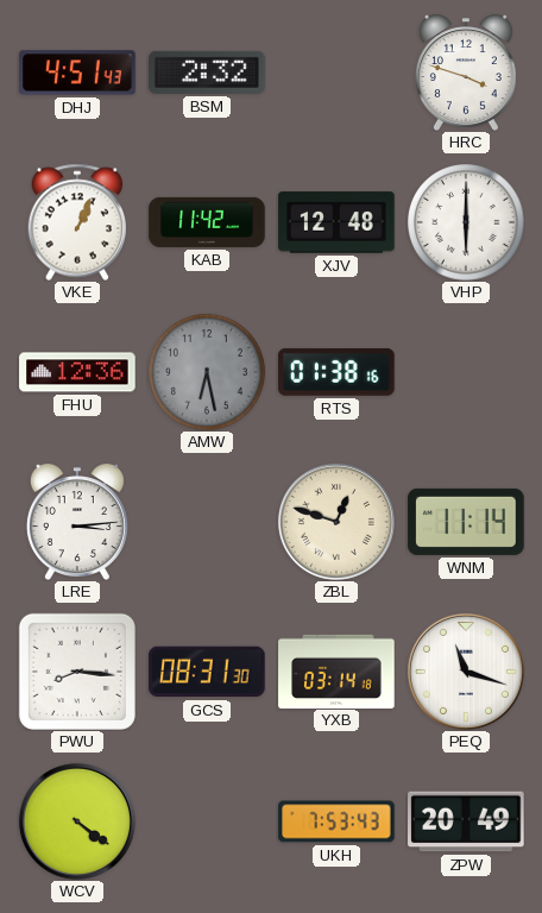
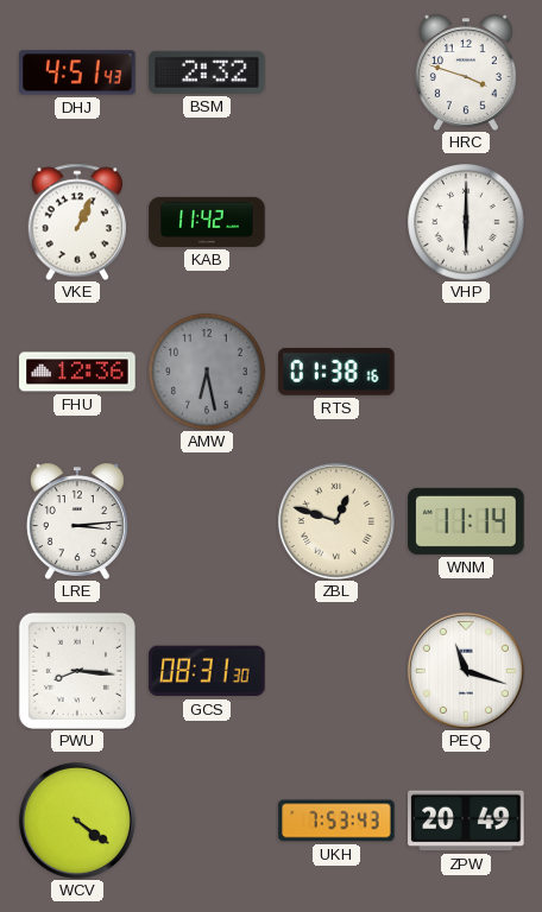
XJV: 12:48 -> none
YXB: 03:14 -> none
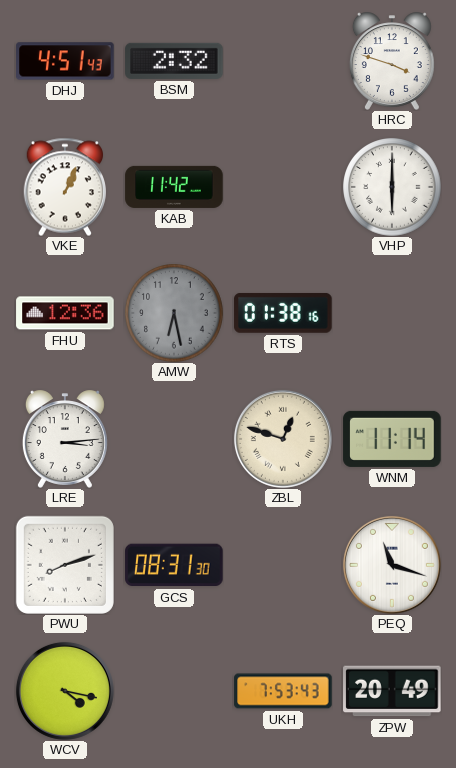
PWU: 8:16 -> 8:12
WCV: 4:21 -> 4:17
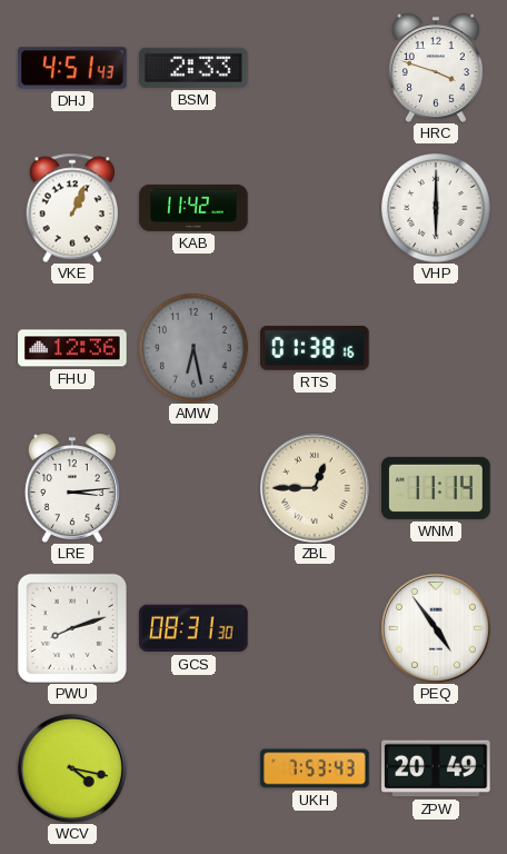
BSM: 2:32 -> 2:33
ZBL: 12:48 -> 12:45
PEQ: 11:18 -> 4:54
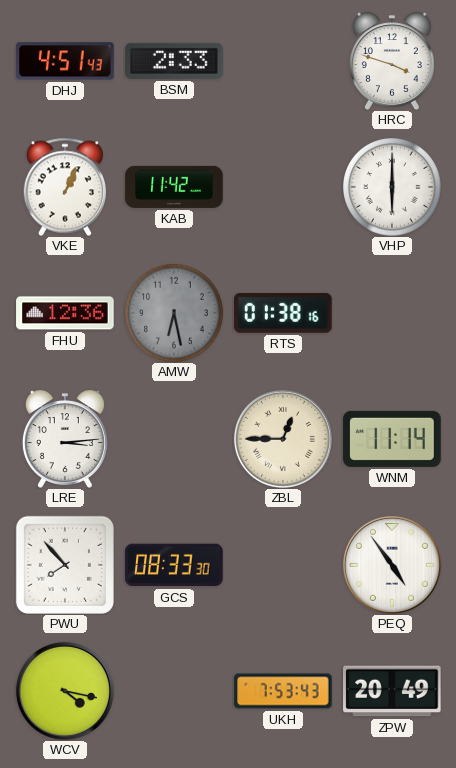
PWU: 8:12 -> 7:53
GCS: 08:31 -> 08:33
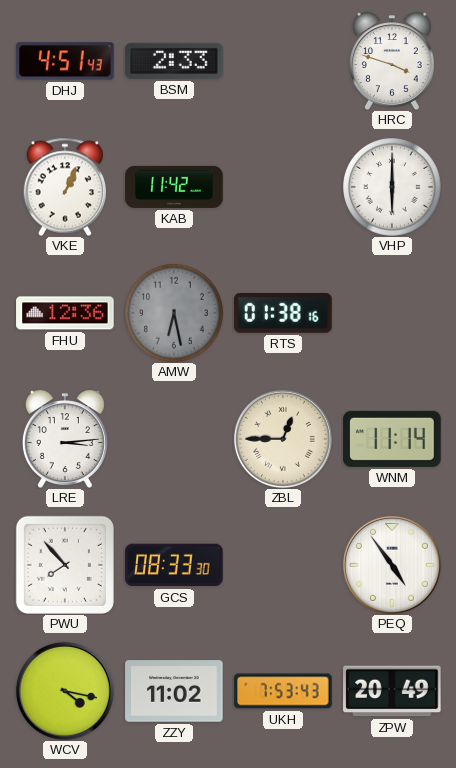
ZZY: none -> 11:02
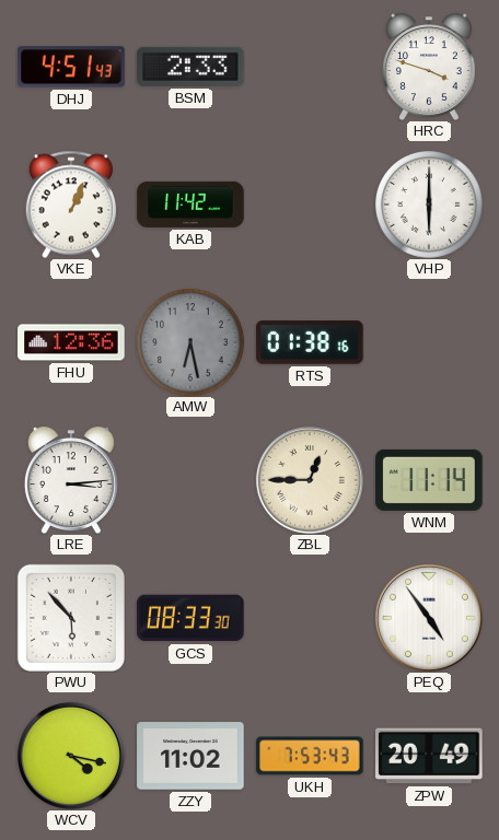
PWU: 7:53 -> 5:53
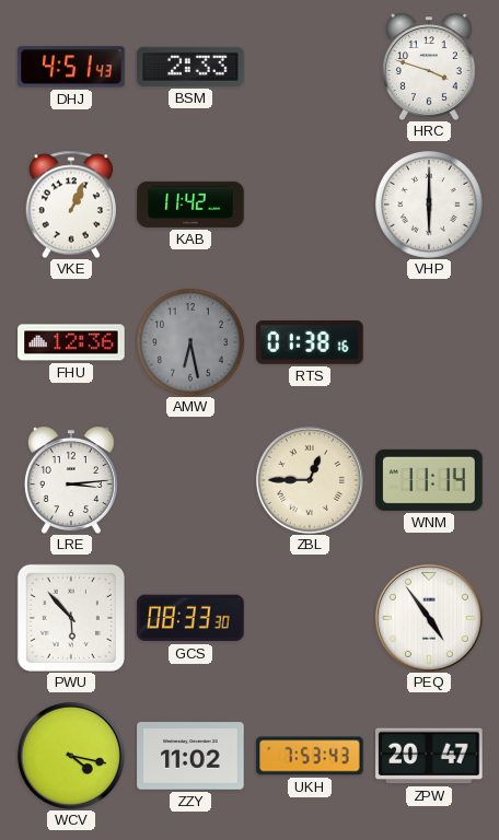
ZPW: 20:49 -> 20:47
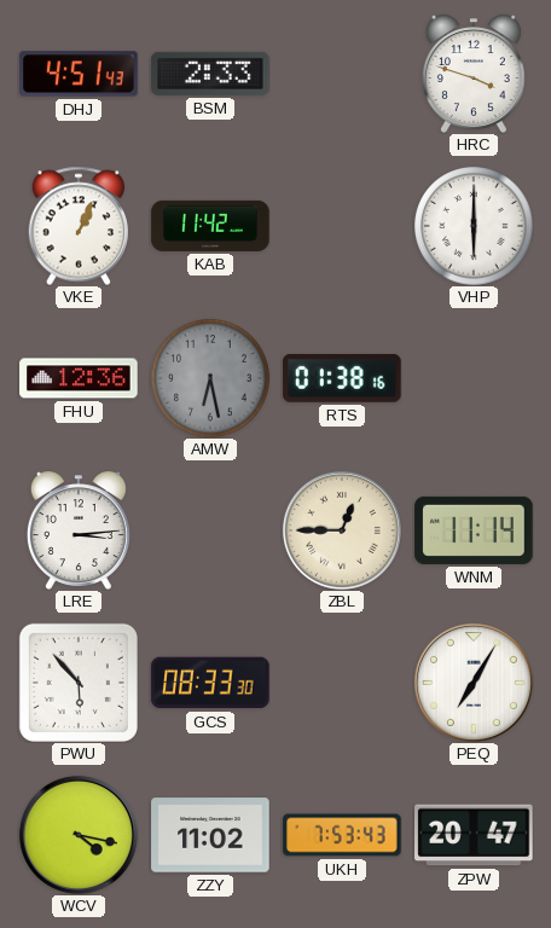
PEQ: 4:54 -> 7:05
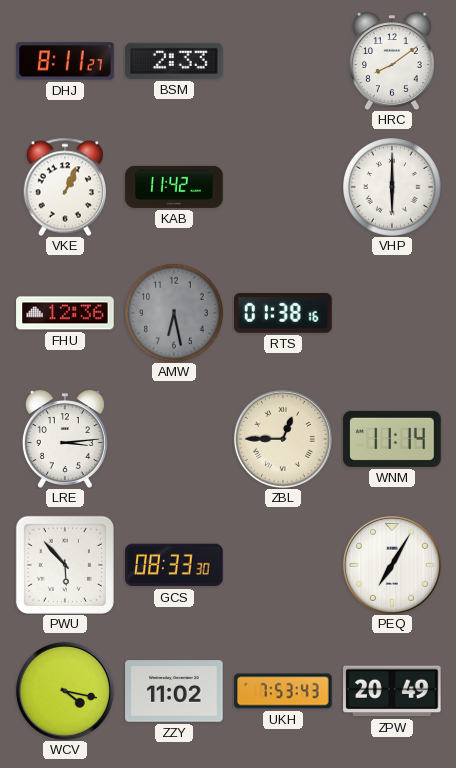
DHJ: 4:51 -> 8:11
HRC: 3:48 -> 8:09
ZPW: 20:47 -> 20:49
